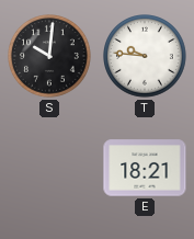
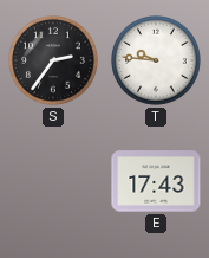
S: 10:01 -> 2:36
E: 18:21 -> 17:43
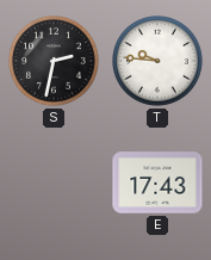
S: 2:36 -> 2:32
